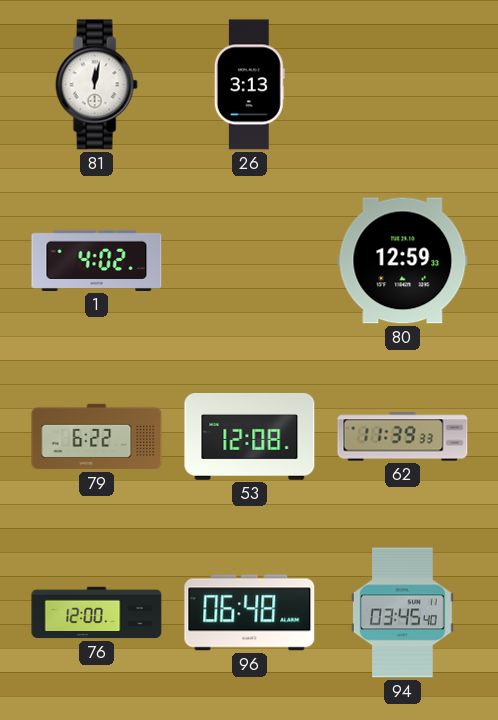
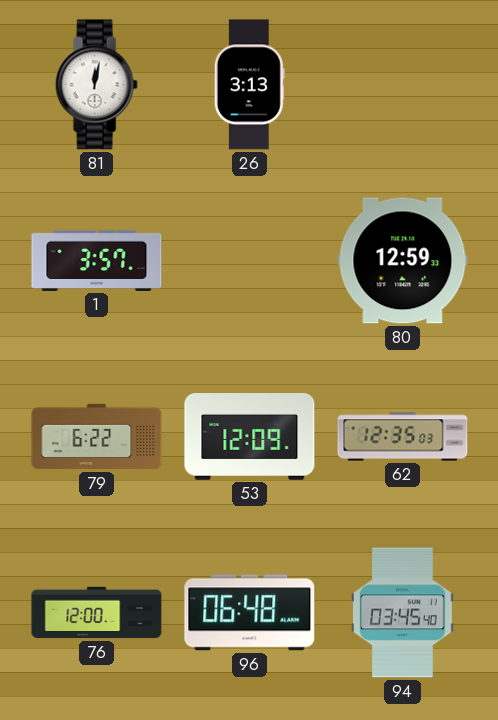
1: 4:02 -> 3:57
53: 12:08 -> 12:09
62: 11:39 -> 12:35
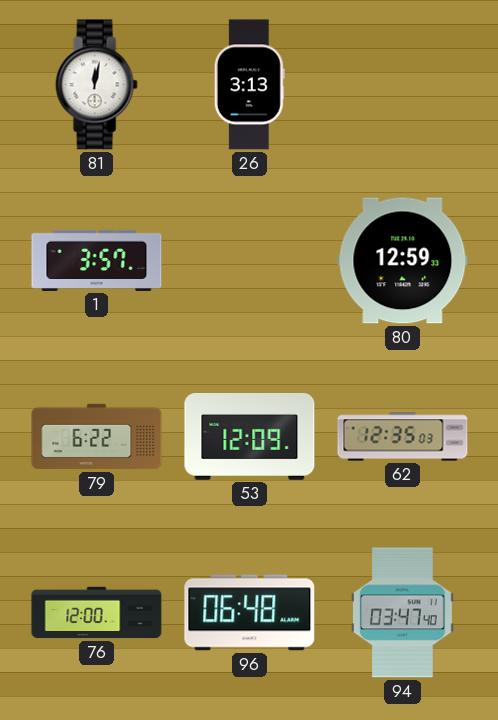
94: 03:45 -> 03:47
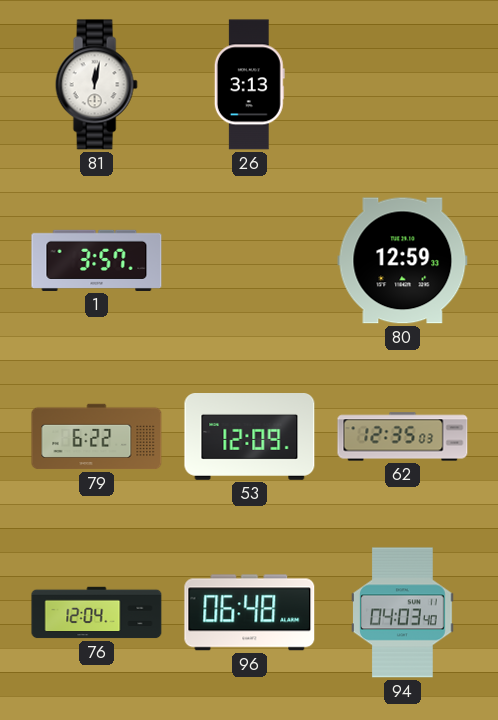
76: 12:00 -> 12:04
94: 03:47 -> 04:03
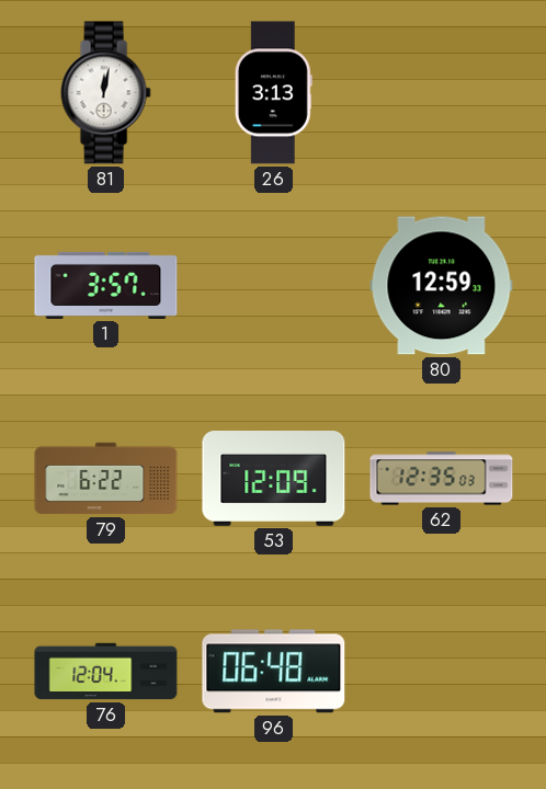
94: 04:03 -> none
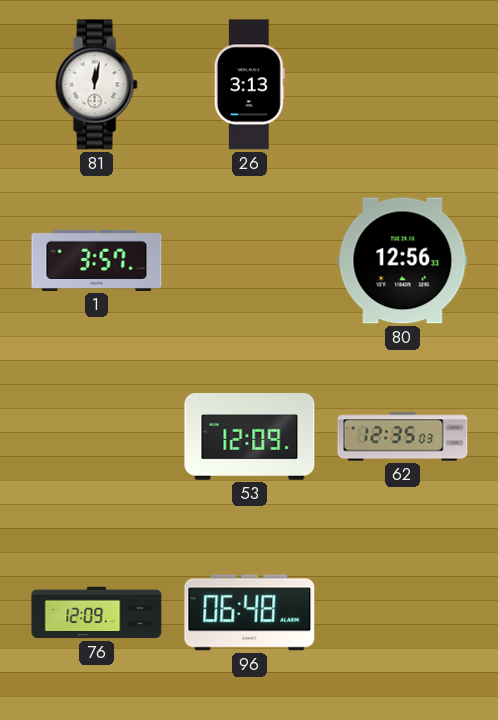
80: 12:59 -> 12:56
79: 6:22 -> none
76: 12:04 -> 12:09
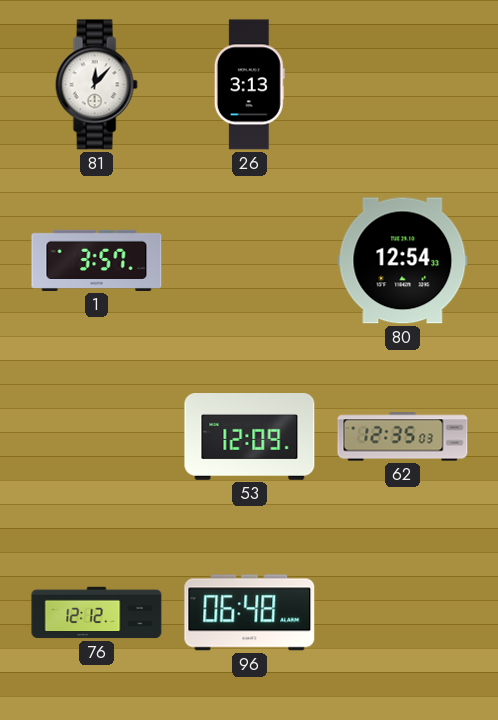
81: 12:02 -> 12:07
80: 12:56 -> 12:54
76: 12:09 -> 12:12
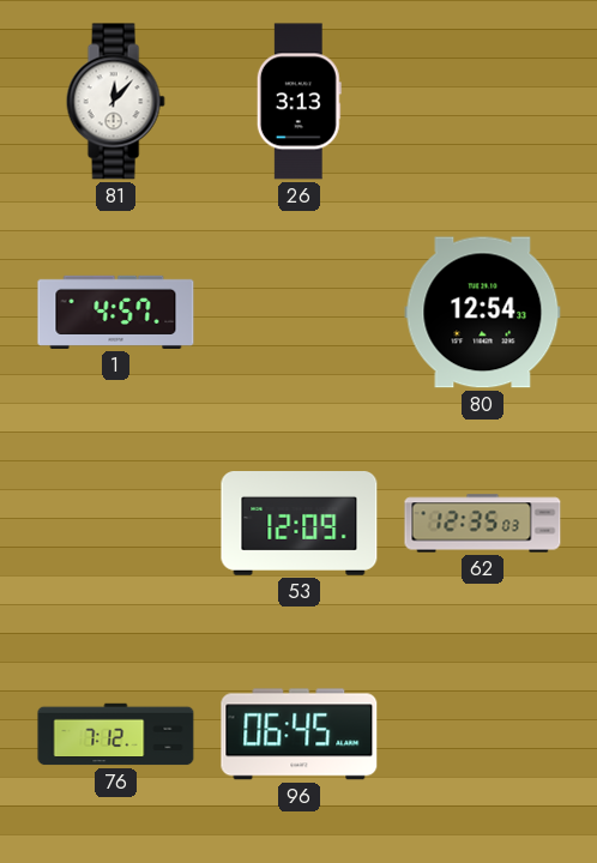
1: 3:57 -> 4:57
76: 12:12 -> 7:12
96: 06:48 -> 06:45
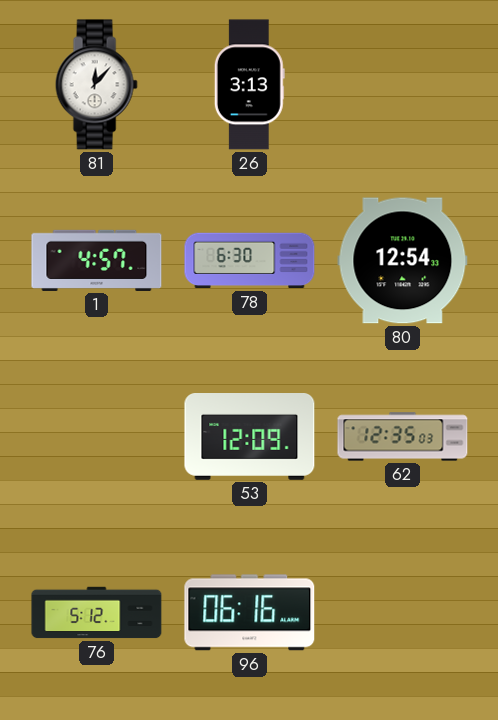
78: none -> 6:30
76: 7:12 -> 5:12
96: 06:45 -> 06:16
